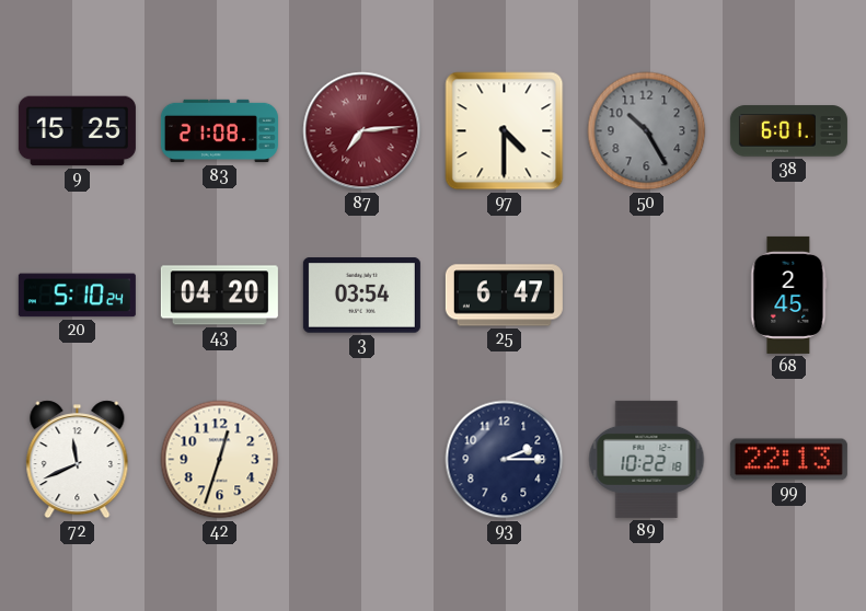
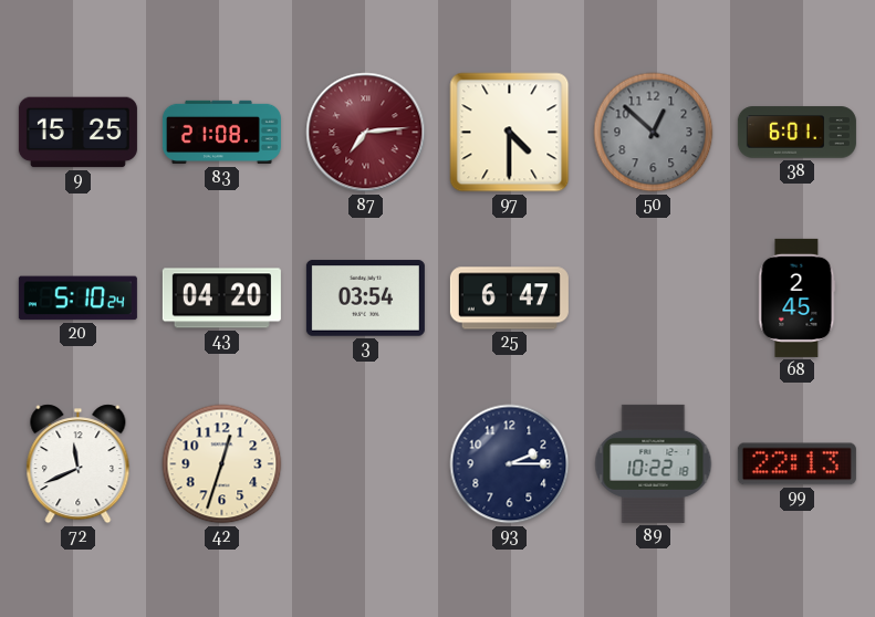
50: 10:25 -> 12:52
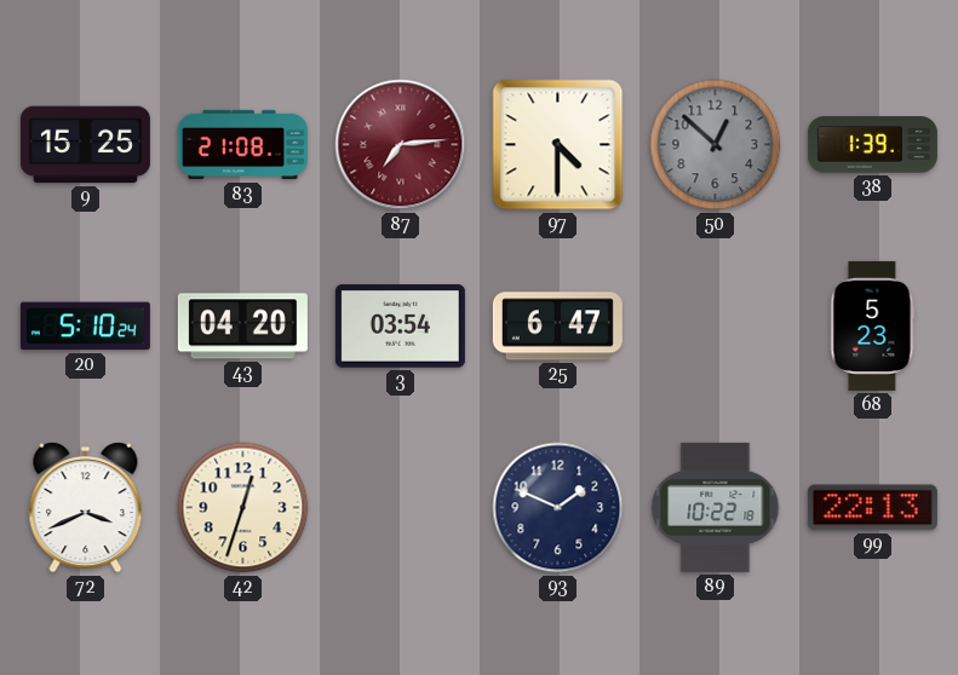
38: 6:01 -> 1:39
68: 2:45 -> 5:23
72: 11:41 -> 3:41
93: 2:15 -> 1:49
